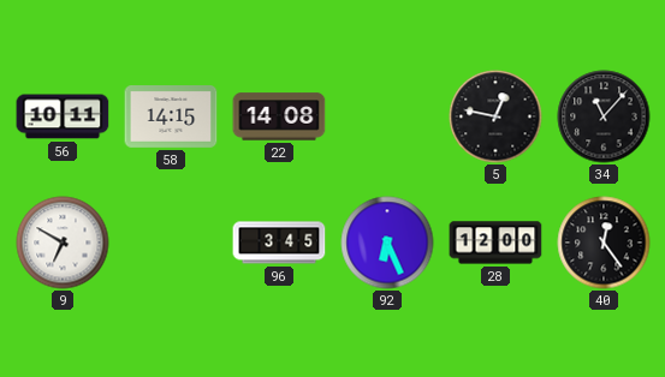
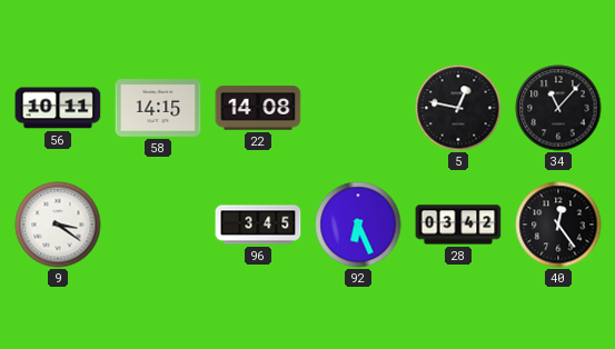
9: 6:50 -> 3:21
28: 12:00 -> 03:42
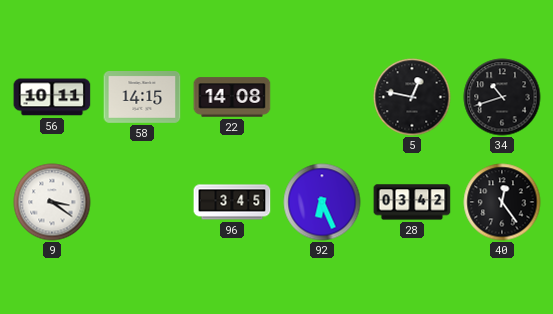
34: 11:07 -> 10:42
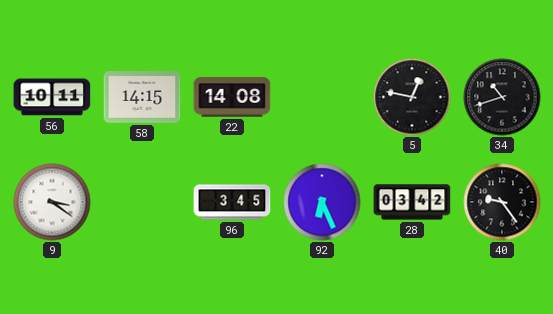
40: 12:24 -> 9:24
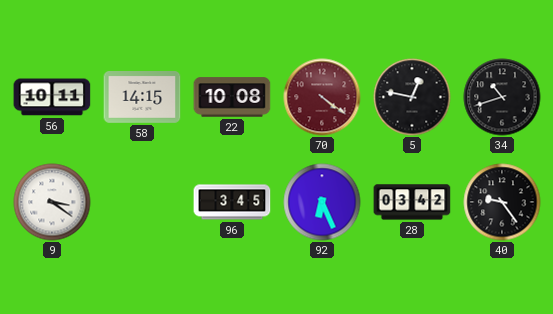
22: 14:08 -> 10:08
70: none -> 4:21
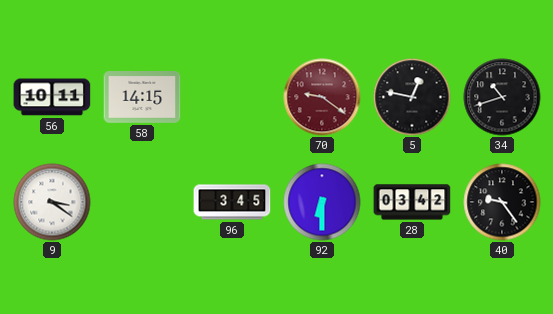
22: 10:08 -> none
70: 4:21 -> 9:21
92: 6:26 -> 6:30
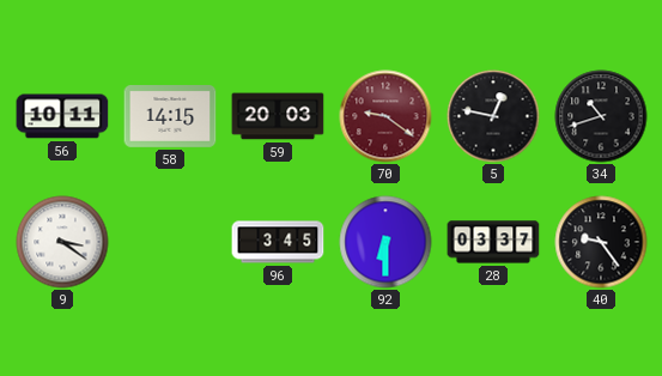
59: none -> 20:03
28: 03:42 -> 03:37
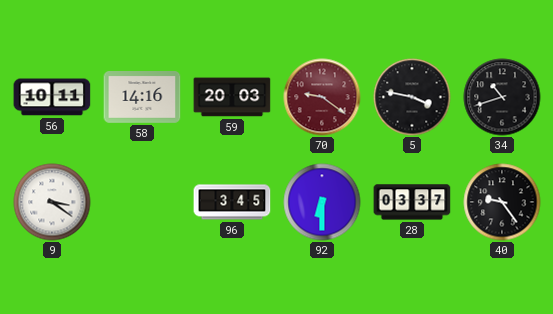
58: 14:15 -> 14:16
5: 12:47 -> 3:47
